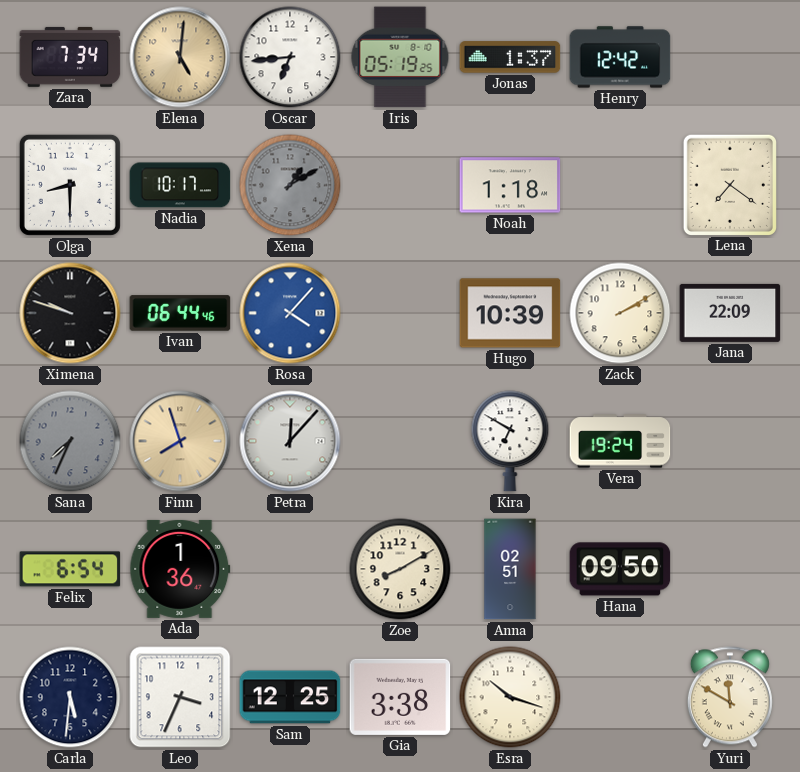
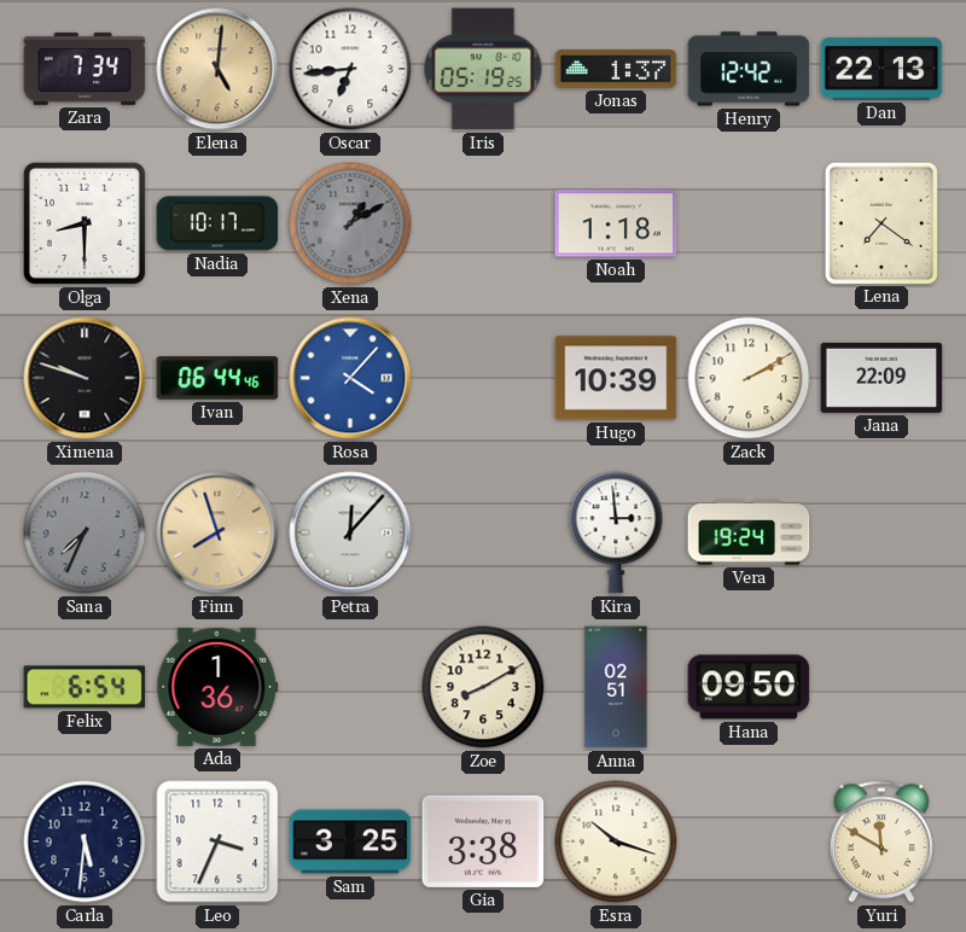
Dan: none -> 22:13
Kira: 6:50 -> 2:59
Sam: 12:25 -> 3:25
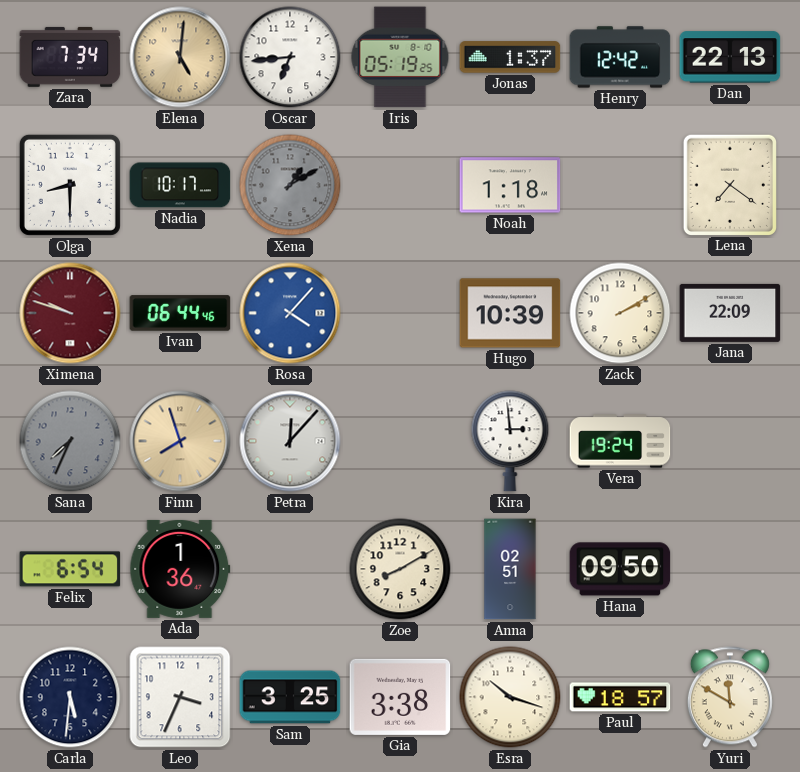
Ximena dial: black -> burgundy
Paul: none -> 18:57
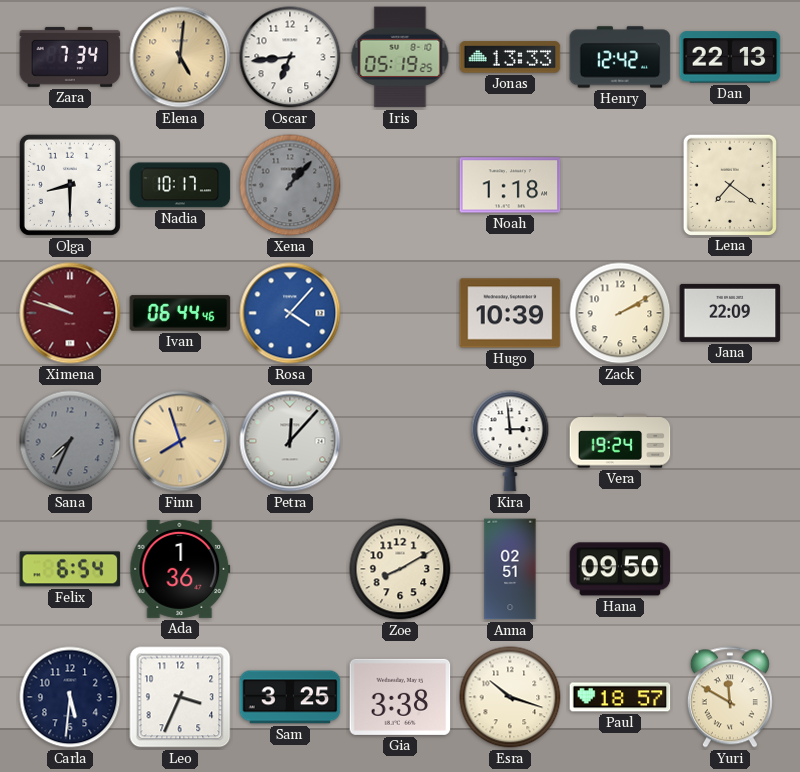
Jonas: 1:37 -> 13:33
Xena: 1:10 -> 1:07
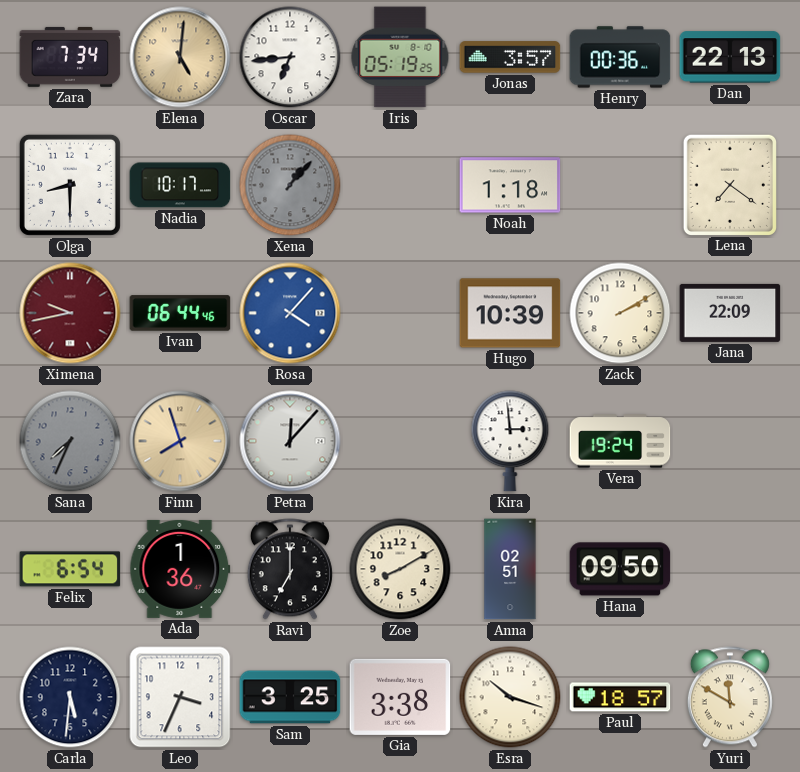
Jonas: 13:33 -> 3:57
Henry: 12:42 -> 00:36
Ximena: 9:48 -> 9:43
Ravi: none -> 7:00
